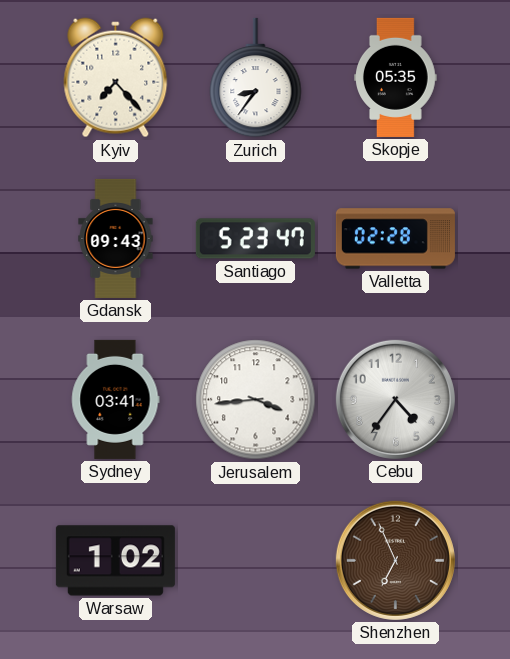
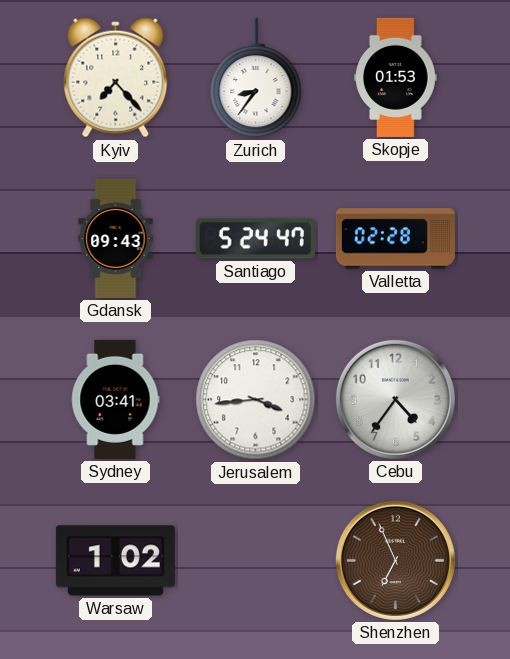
Skopje: 05:35 -> 01:53
Santiago: 5:23 -> 5:24
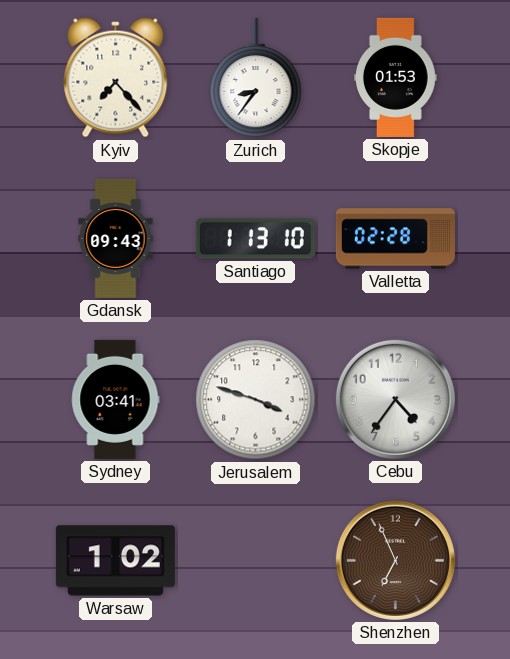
Santiago: 5:24 -> 1:13
Jerusalem: 3:44 -> 3:48
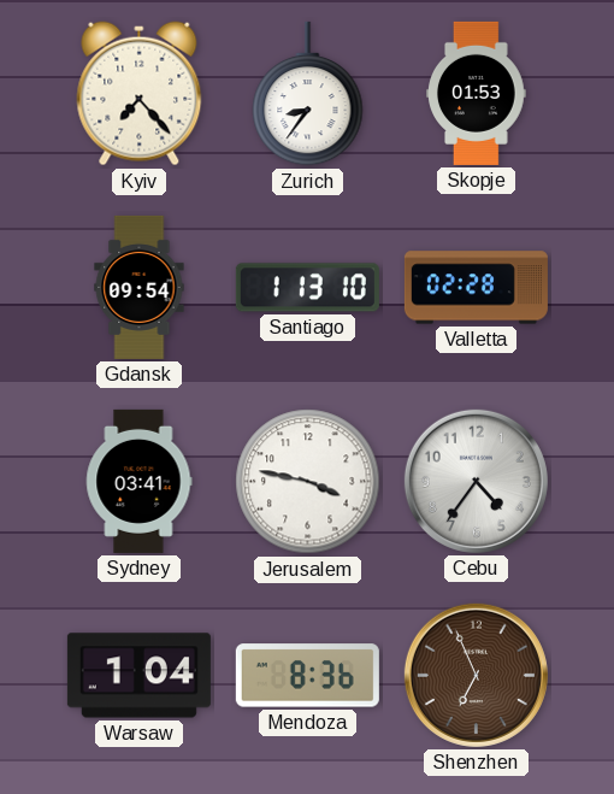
Gdansk: 09:43 -> 09:54
Jerusalem: 3:48 -> 3:47
Warsaw: 1:02 -> 1:04
Mendoza: none -> 8:36
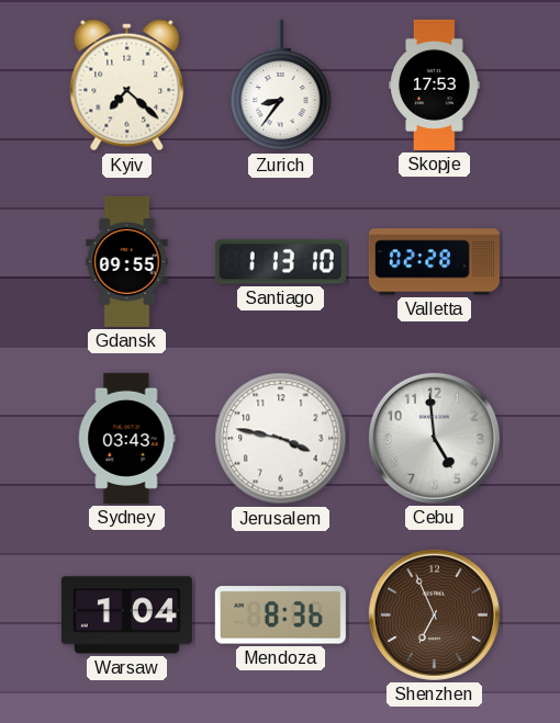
Kyiv: 7:23 -> 7:22
Skopje: 01:53 -> 17:53
Gdansk: 09:54 -> 09:55
Sydney: 03:41 -> 03:43
Cebu: 4:36 -> 4:59
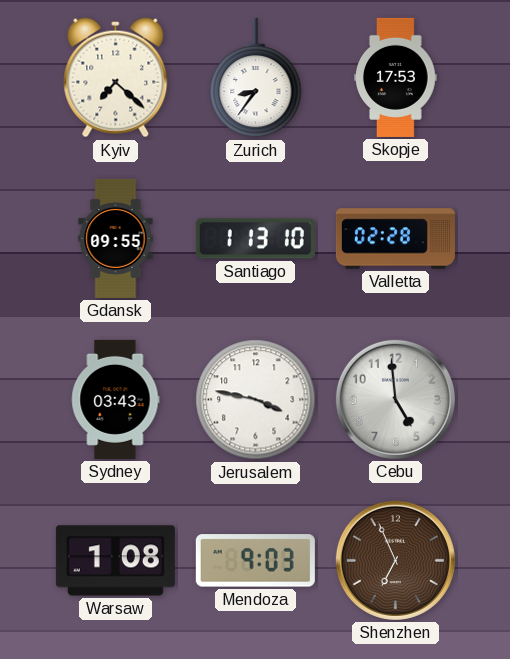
Warsaw: 1:04 -> 1:08
Mendoza: 8:36 -> 9:03
